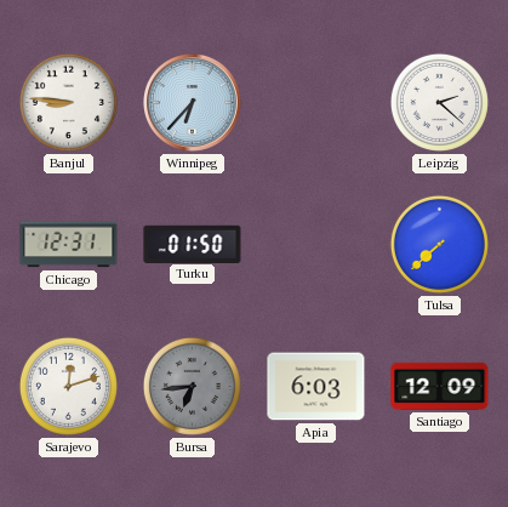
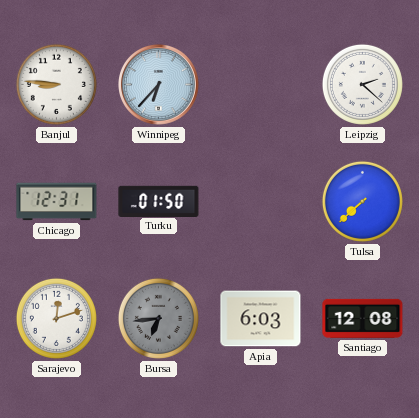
Santiago: 12:09 -> 12:08
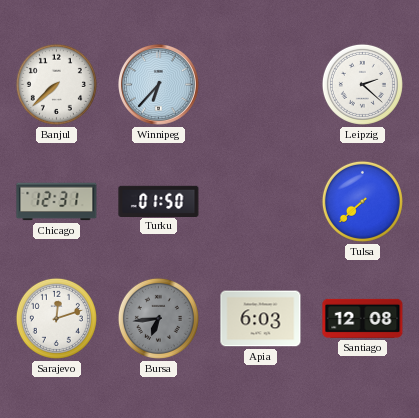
Banjul: 8:46 -> 7:38
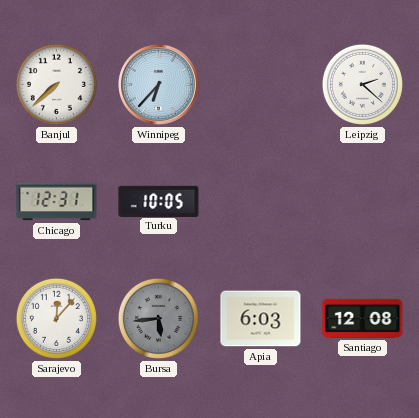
Turku: 01:50 -> 10:05
Tulsa: 7:38 -> none
Sarajevo: 12:12 -> 12:07
Bursa: 6:44 -> 5:44
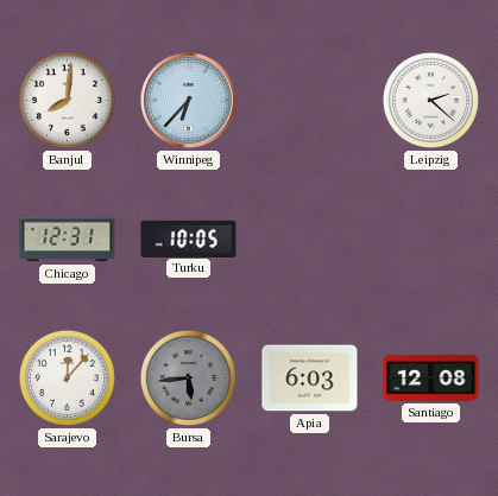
Banjul: 7:38 -> 8:01
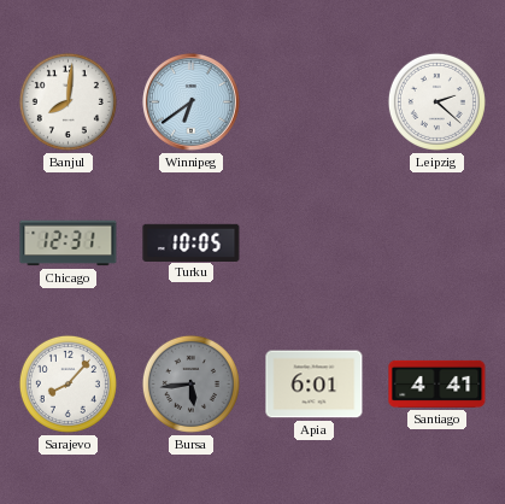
Winnipeg: 6:37 -> 6:39
Sarajevo: 12:07 -> 8:07
Apia: 6:03 -> 6:01
Santiago: 12:08 -> 4:41
